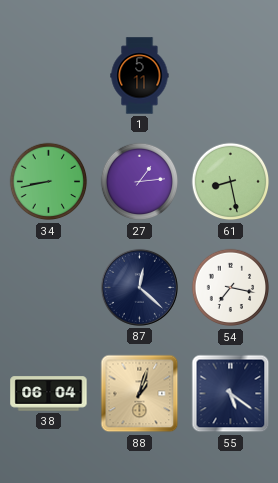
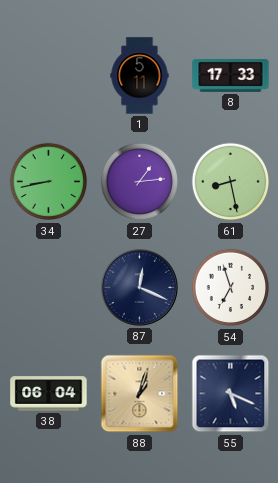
8: none -> 17:33
87: 12:22 -> 12:19
54: 7:17 -> 6:57
55: 5:21 -> 5:19
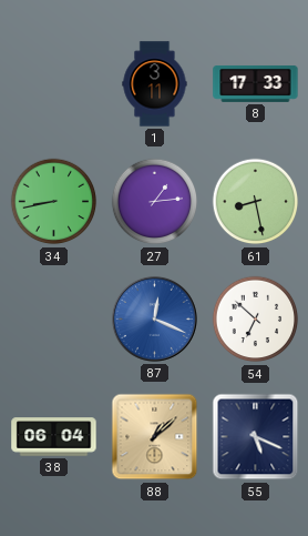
1: 5:11 -> 3:11
87 dial: navy -> blue
54: 6:57 -> 6:52
88: 1:03 -> 1:08
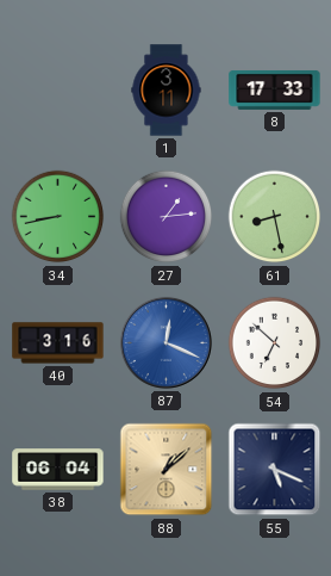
40: none -> 3:16
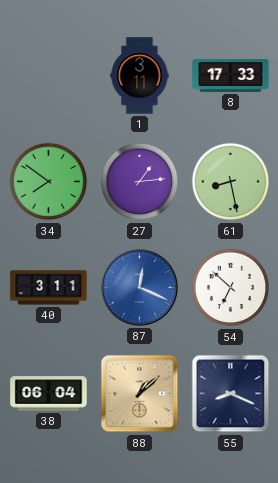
34: 8:43 -> 7:51
40: 3:16 -> 3:11
55: 5:19 -> 8:19
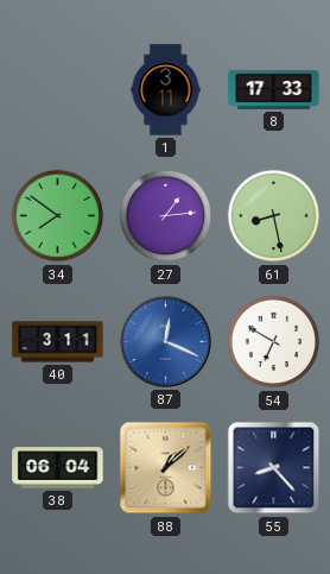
54: 6:52 -> 6:50
55: 8:19 -> 8:23
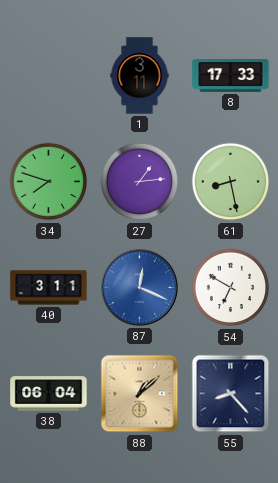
34: 7:51 -> 7:48
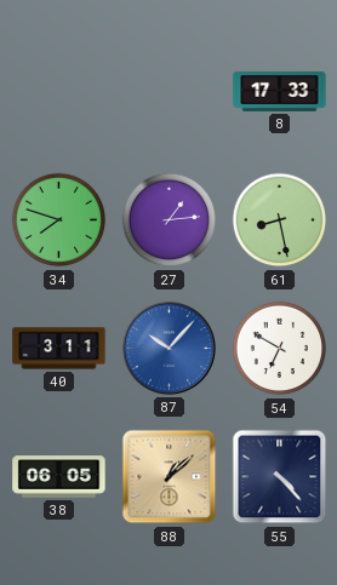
1: 3:11 -> none
87: 12:19 -> 10:07
38: 06:04 -> 06:05
55: 8:23 -> 4:23
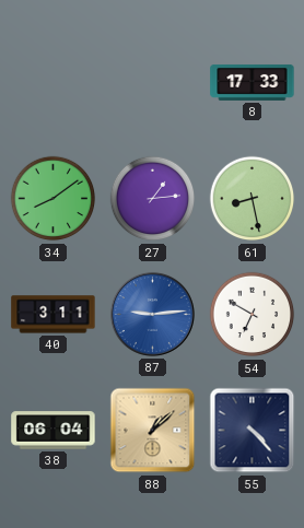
34: 7:48 -> 8:09
87: 10:07 -> 9:14
38: 06:05 -> 06:04
